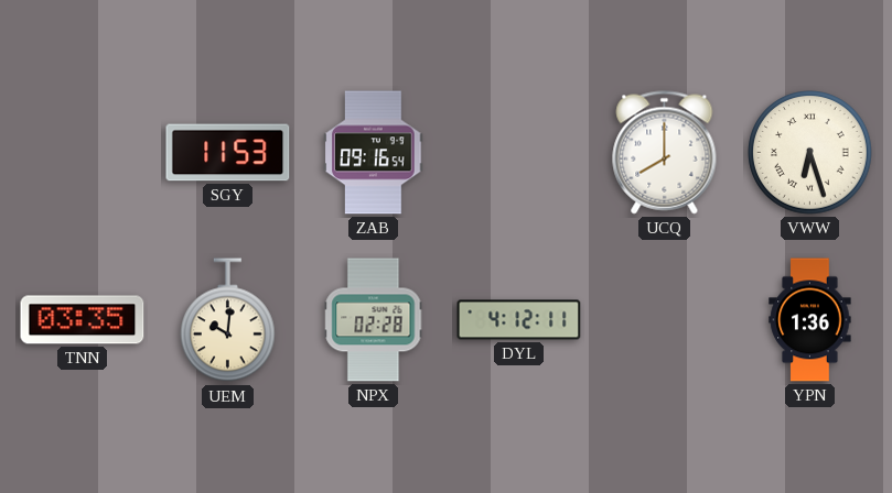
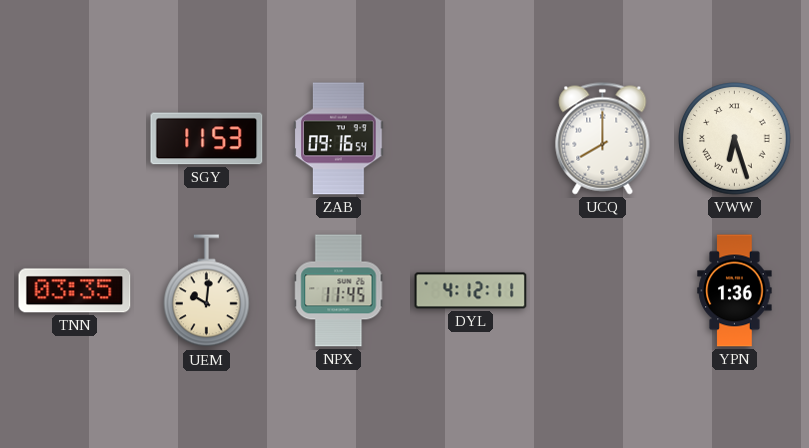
NPX: 02:28 -> 11:45
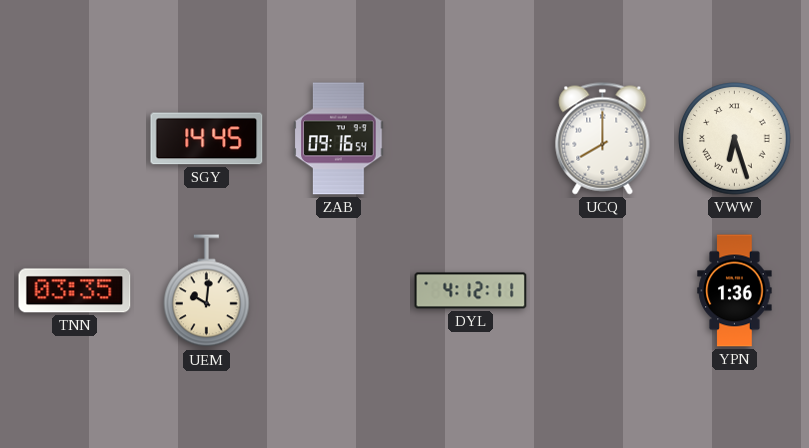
SGY: 11:53 -> 14:45
NPX: 11:45 -> none
